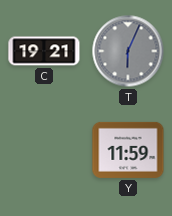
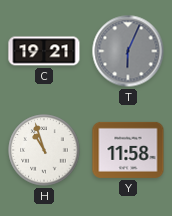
H: none -> 10:57
Y: 11:59 -> 11:58
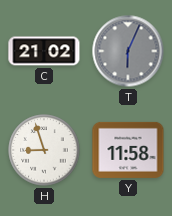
C: 19:21 -> 21:02
H: 10:57 -> 8:57
